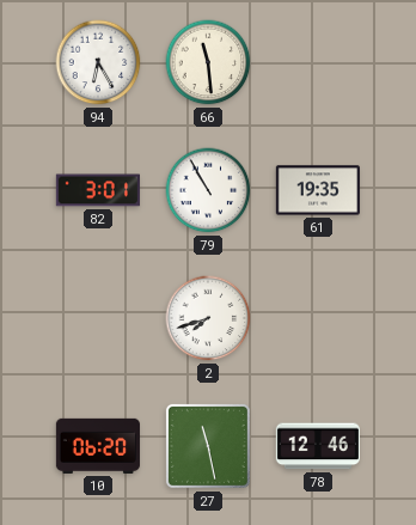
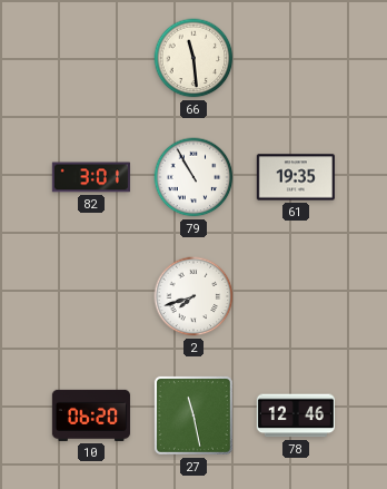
94: 6:25 -> none
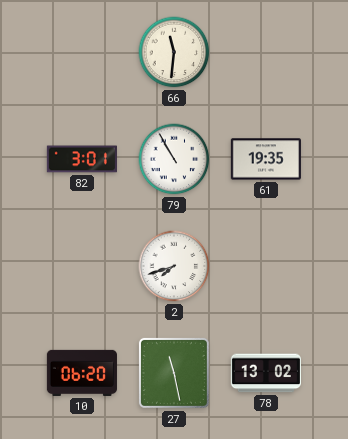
66: 11:29 -> 11:31
78: 12:46 -> 13:02
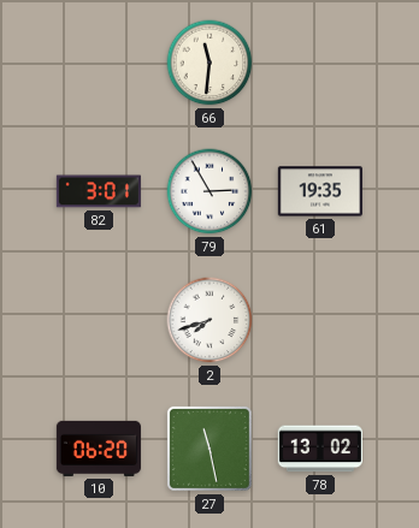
79: 10:55 -> 2:55
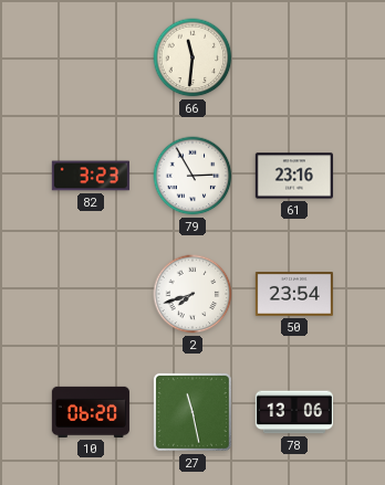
82: 3:01 -> 3:23
61: 19:35 -> 23:16
50: none -> 23:54
78: 13:02 -> 13:06
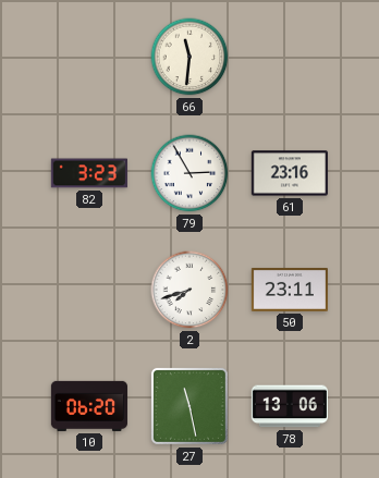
50: 23:54 -> 23:11
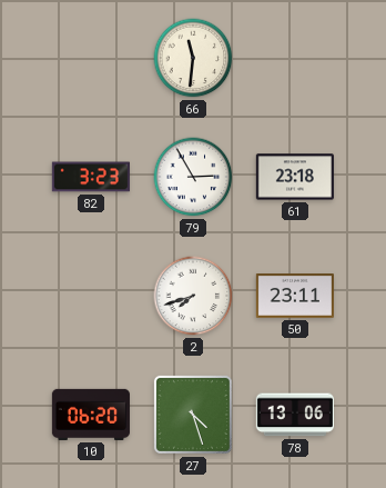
61: 23:16 -> 23:18
27: 11:28 -> 4:27
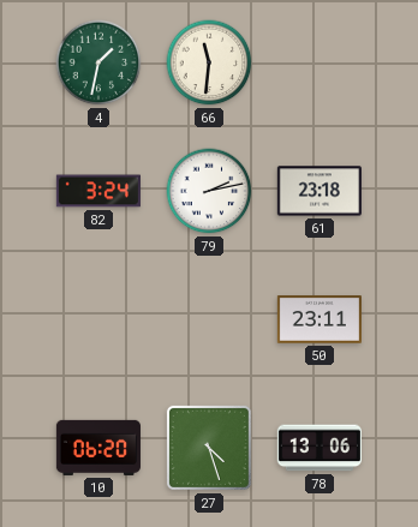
4: none -> 1:32
82: 3:23 -> 3:24
79: 2:55 -> 2:13
2: 7:42 -> none
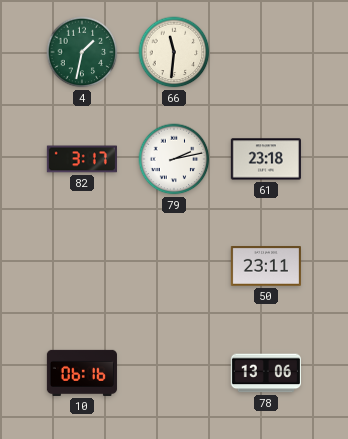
82: 3:24 -> 3:17
10: 06:20 -> 06:16
27: 4:27 -> none
